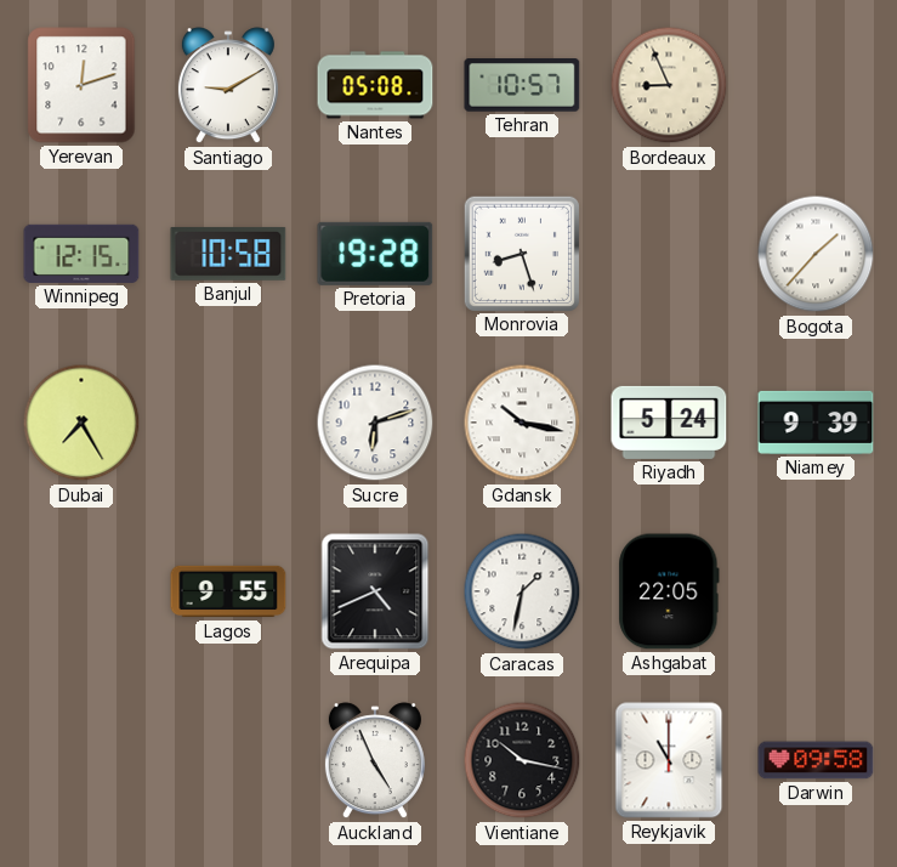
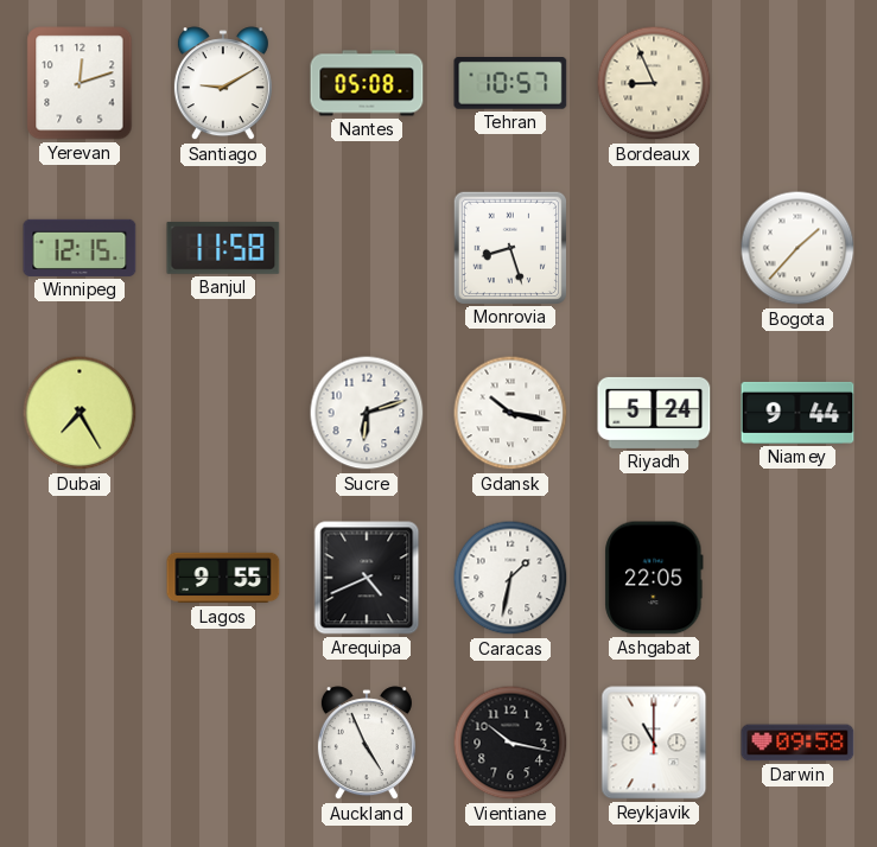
Banjul: 10:58 -> 11:58
Pretoria: 19:28 -> none
Niamey: 9:39 -> 9:44
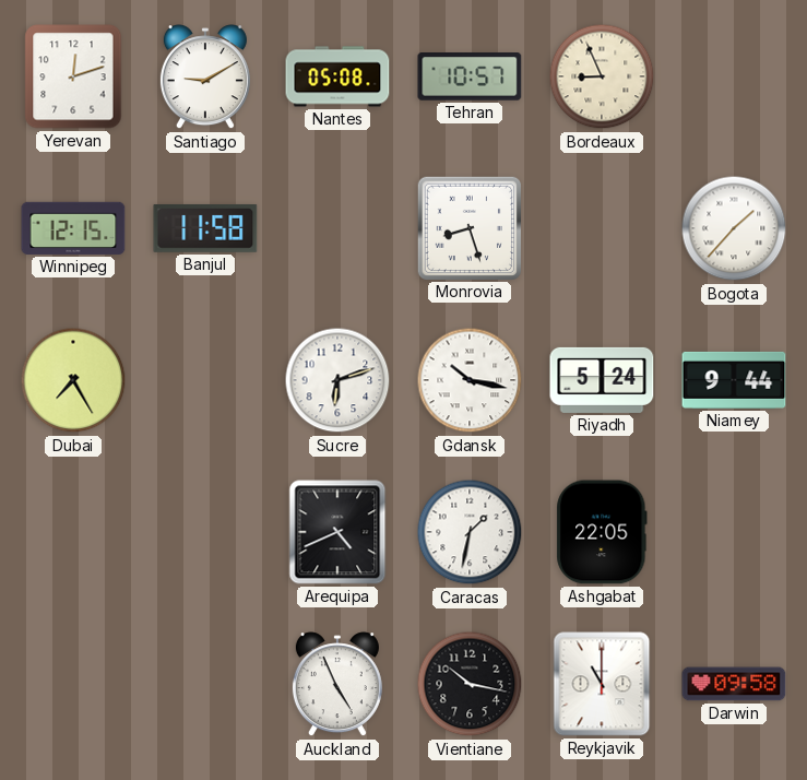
Lagos: 9:55 -> none
